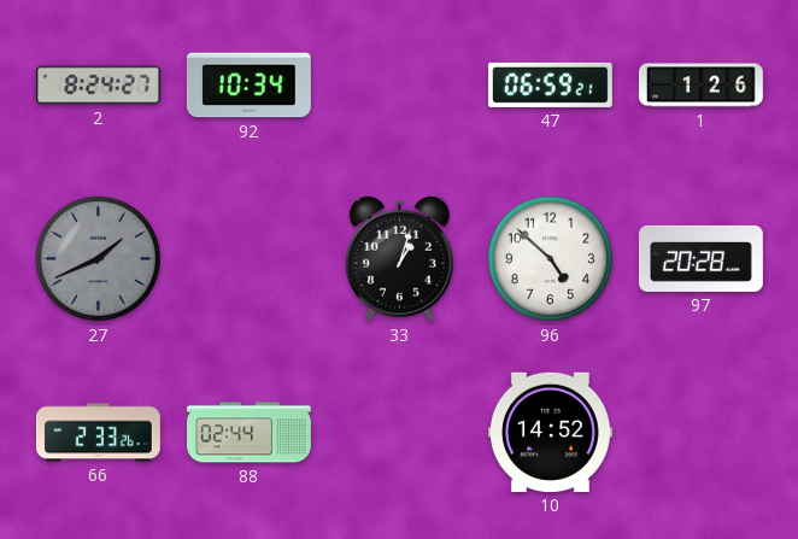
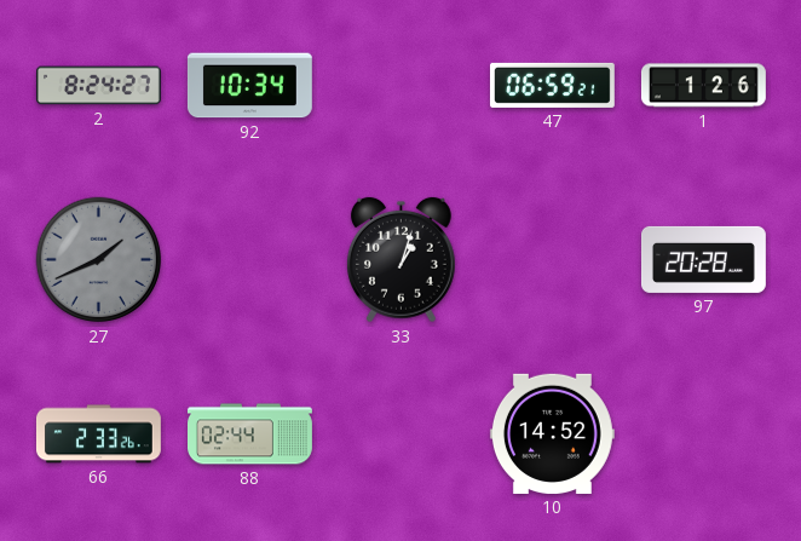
96: 4:52 -> none
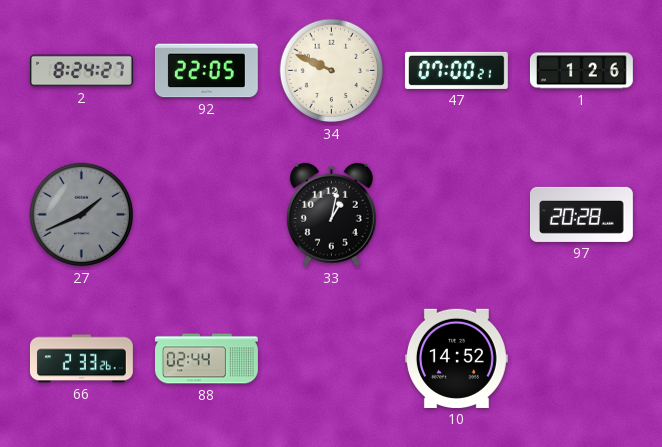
92: 10:34 -> 22:05
34: none -> 9:49
47: 06:59 -> 07:00
33: 1:03 -> 1:02
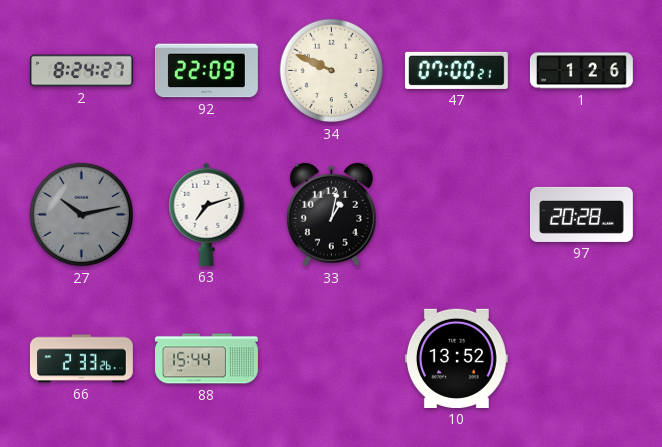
92: 22:05 -> 22:09
27: 1:41 -> 10:13
63: none -> 7:12
88: 02:44 -> 15:44
10: 14:52 -> 13:52
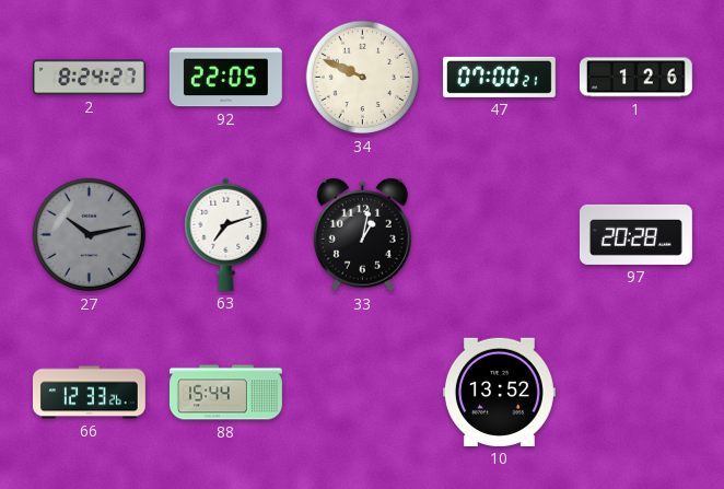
92: 22:09 -> 22:05
66: 2:33 -> 12:33
